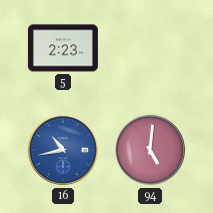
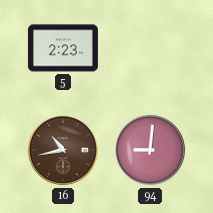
16 dial: blue -> brown
94: 5:01 -> 9:01
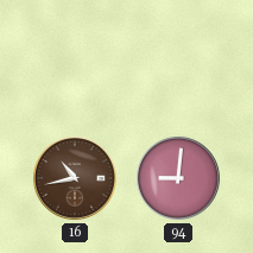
5: 2:23 -> none
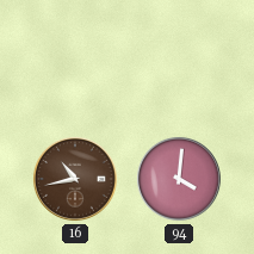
94: 9:01 -> 4:01
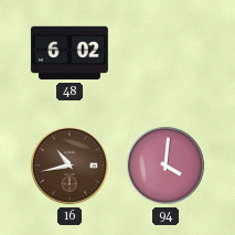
48: none -> 6:02
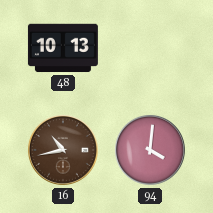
48: 6:02 -> 10:13
